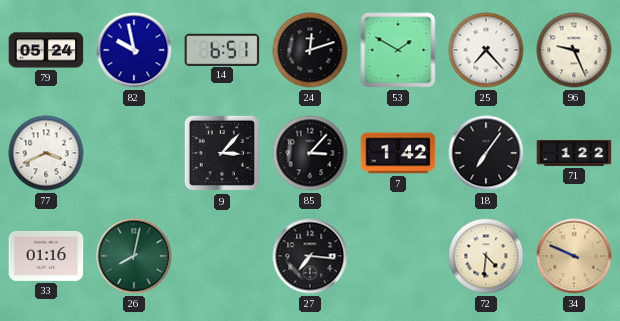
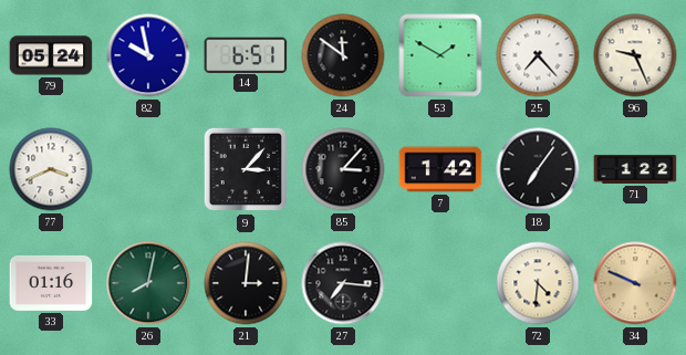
24: 12:12 -> 11:51
21: none -> 3:01
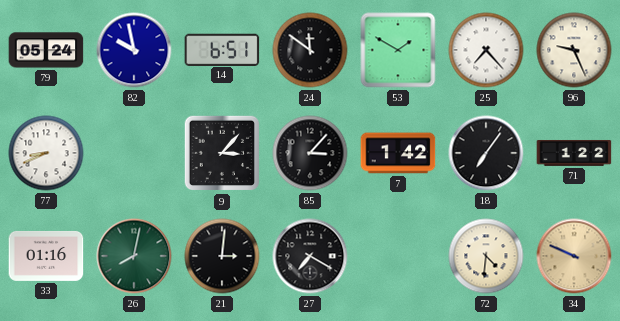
77: 3:41 -> 8:41
27: 7:16 -> 7:20
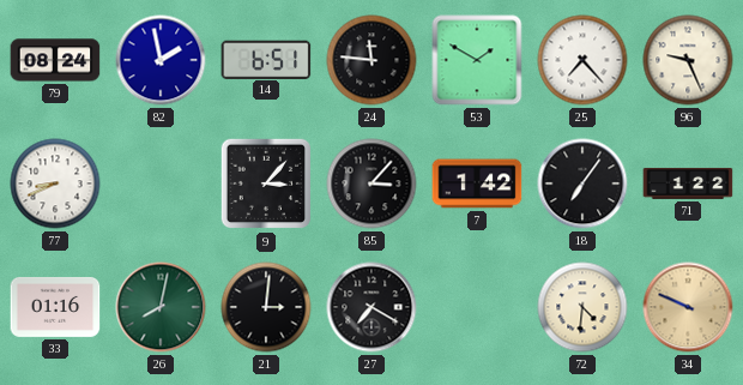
79: 05:24 -> 08:24
82: 9:58 -> 1:58
24: 11:51 -> 11:46
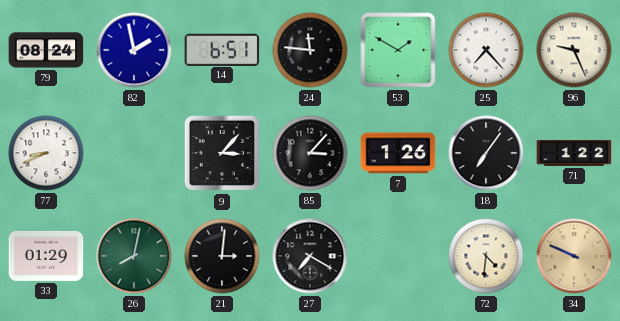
7: 1:42 -> 1:26
33: 01:16 -> 01:29
